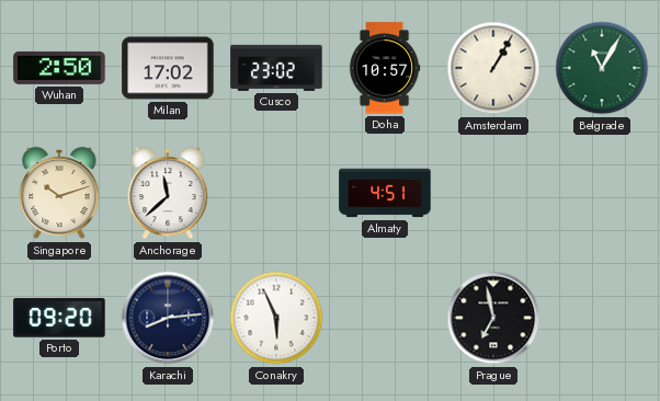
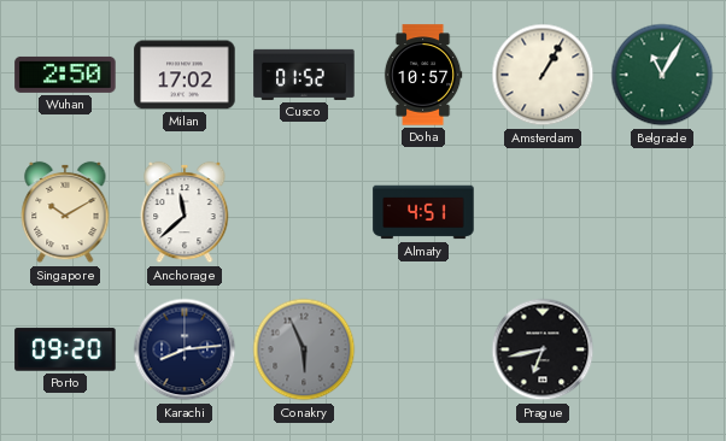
Cusco: 23:02 -> 01:52
Singapore: 10:12 -> 10:10
Conakry dial: white -> grey
Prague: 6:58 -> 6:43
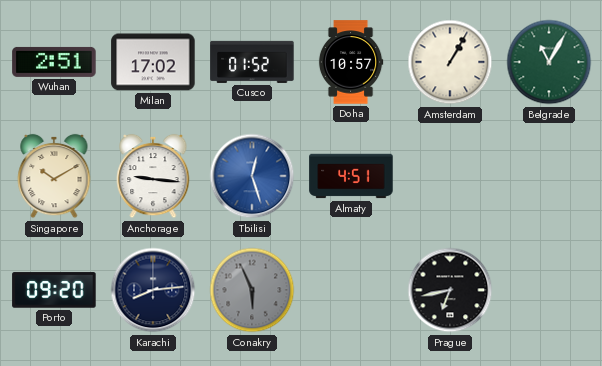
Wuhan: 2:50 -> 2:51
Anchorage: 11:38 -> 9:16
Tbilisi: none -> 12:27
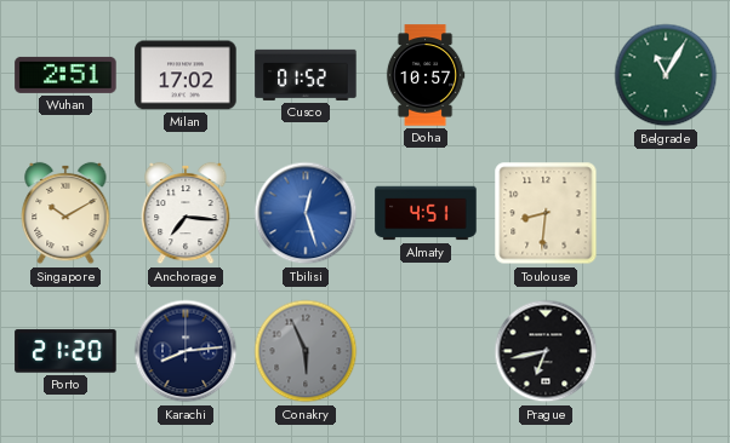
Amsterdam: 1:05 -> none
Anchorage: 9:16 -> 7:16
Toulouse: none -> 8:31
Porto: 09:20 -> 21:20
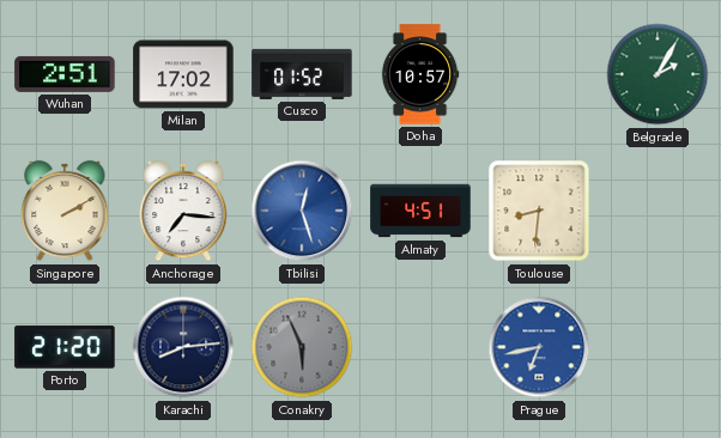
Belgrade: 11:05 -> 2:05
Singapore: 10:10 -> 2:10
Prague dial: black -> blue
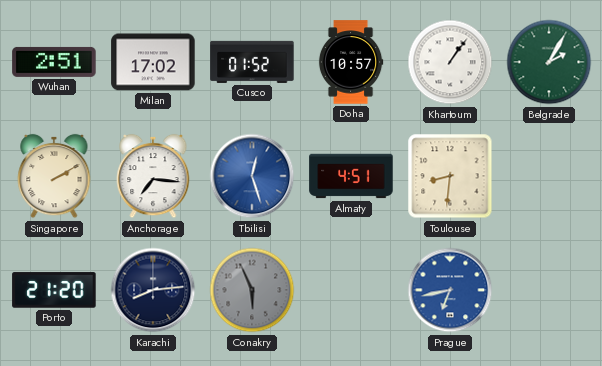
Khartoum: none -> 1:06
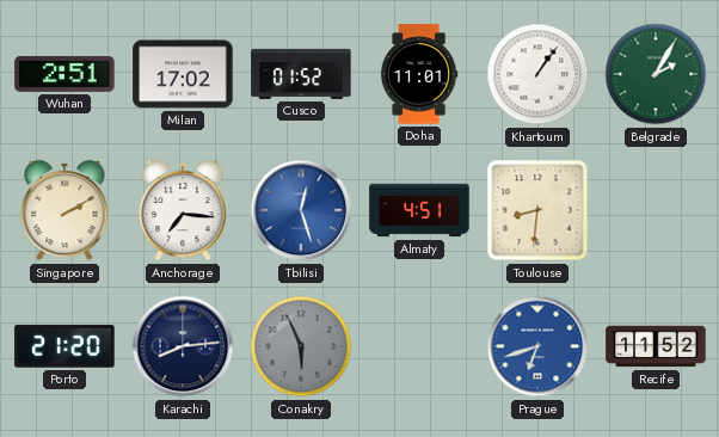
Doha: 10:57 -> 11:01
Prague: 6:43 -> 6:42
Recife: none -> 11:52
